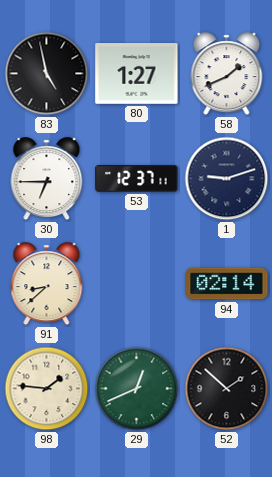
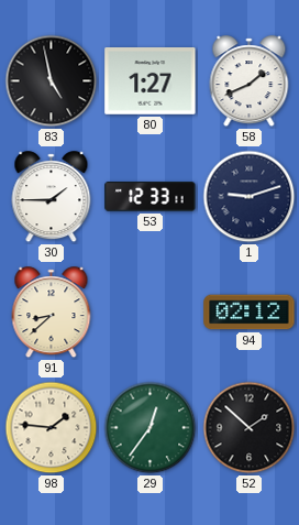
30: 6:45 -> 1:45
53: 12:37 -> 12:33
94: 02:14 -> 02:12
29: 12:41 -> 12:36
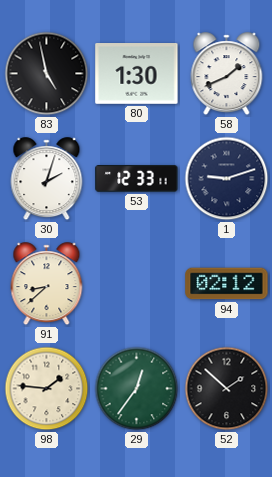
80: 1:27 -> 1:30
30: 1:45 -> 2:03
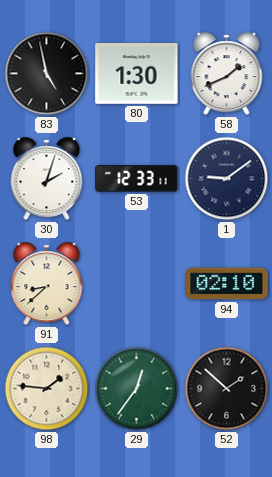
1: 9:12 -> 9:09
94: 02:12 -> 02:10
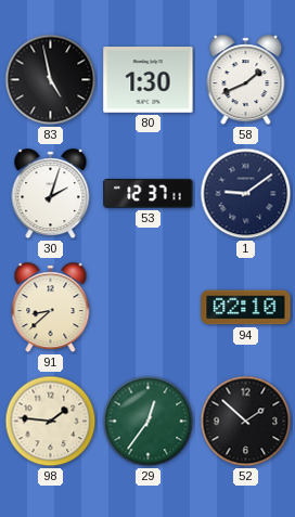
53: 12:33 -> 12:37
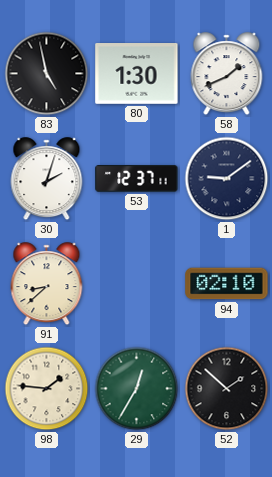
29: 12:36 -> 12:35
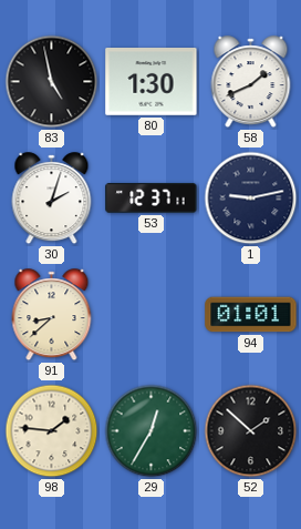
1: 9:09 -> 9:13
94: 02:10 -> 01:01
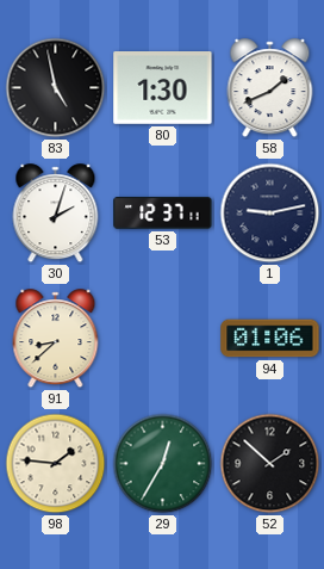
94: 01:01 -> 01:06
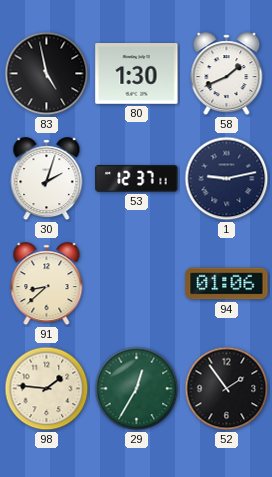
52: 1:52 -> 1:54
